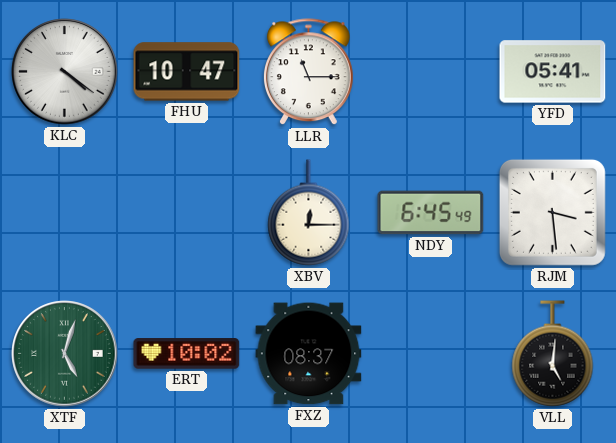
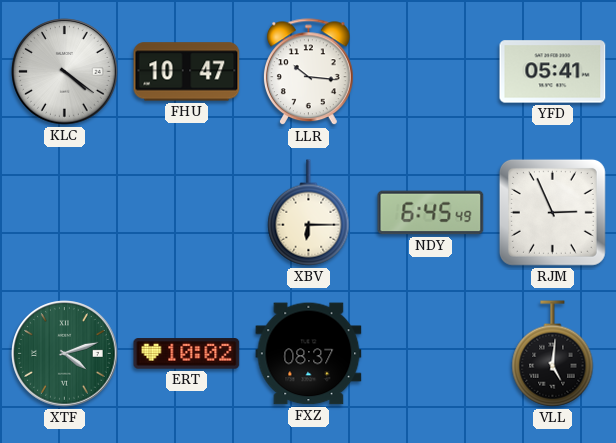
LLR: 11:15 -> 10:16
XBV: 12:15 -> 6:15
RJM: 3:29 -> 2:56
XTF: 5:03 -> 4:12
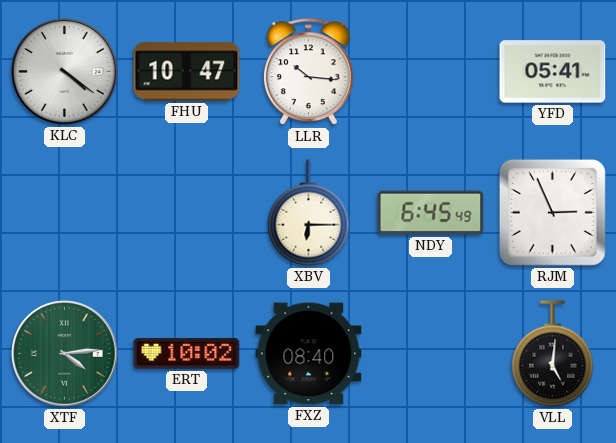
XTF: 4:12 -> 4:14
FXZ: 08:37 -> 08:40
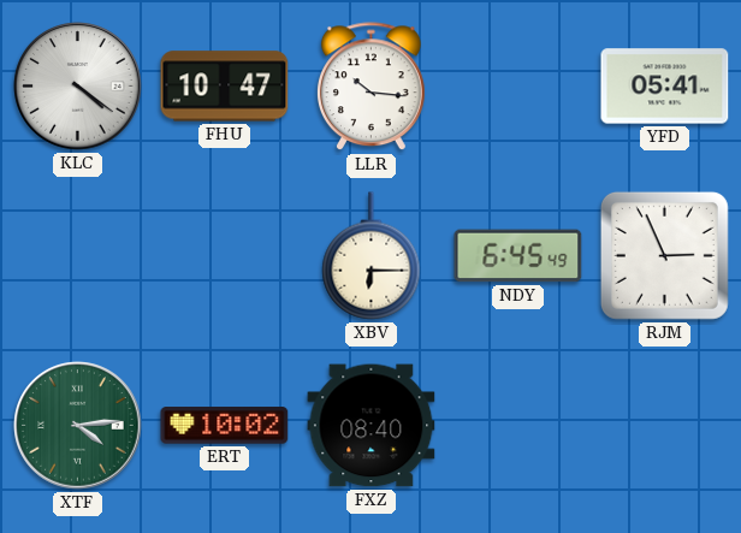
VLL: 5:01 -> none
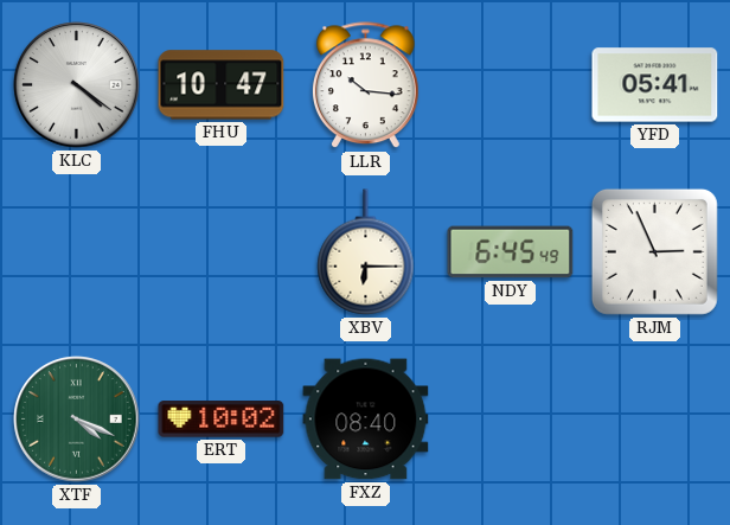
XTF: 4:14 -> 4:19
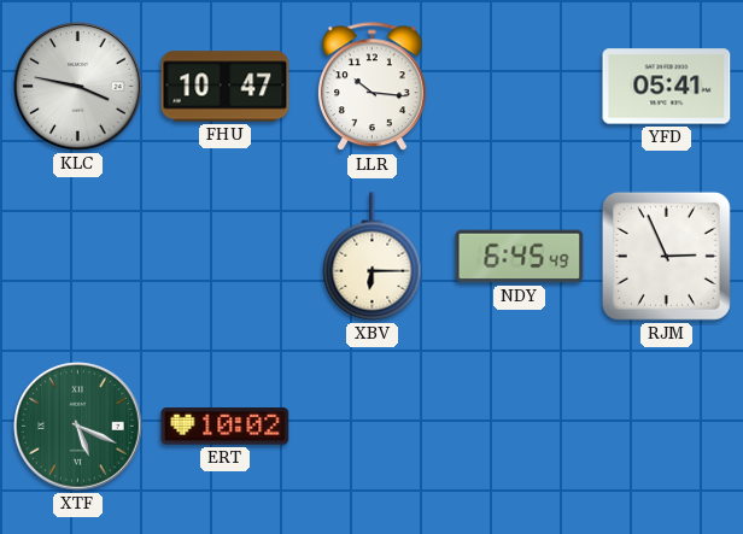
KLC: 4:21 -> 3:47
XTF: 4:19 -> 5:19
FXZ: 08:40 -> none
